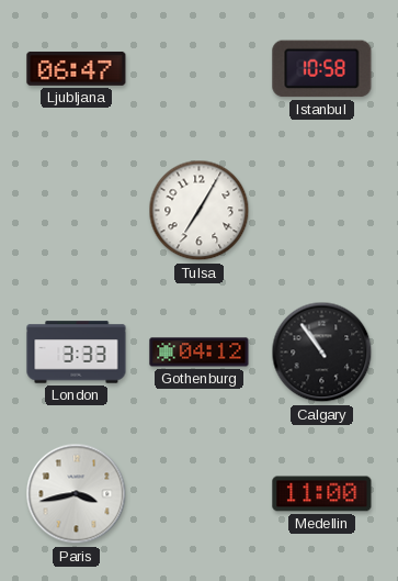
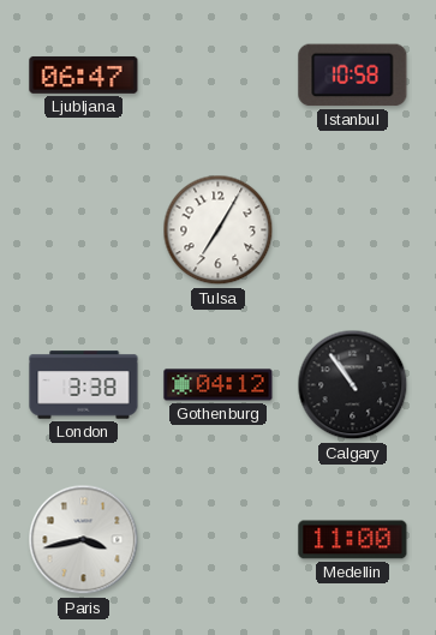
London: 3:33 -> 3:38
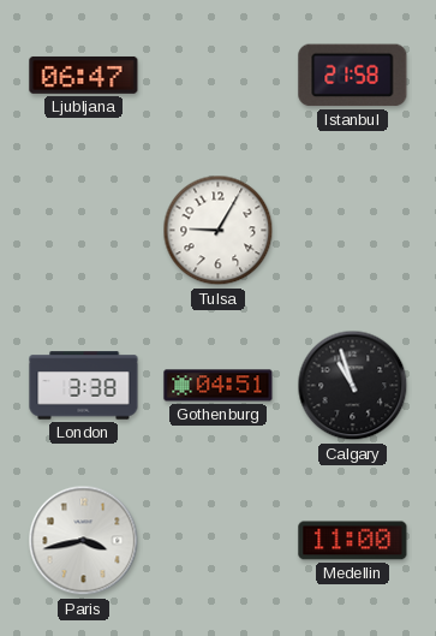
Istanbul: 10:58 -> 21:58
Tulsa: 7:05 -> 9:05
Gothenburg: 04:12 -> 04:51
Calgary: 10:54 -> 10:57
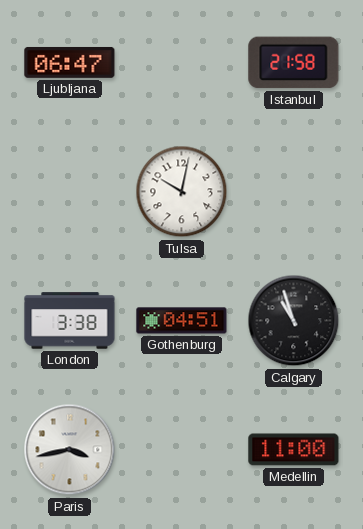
Tulsa: 9:05 -> 10:02
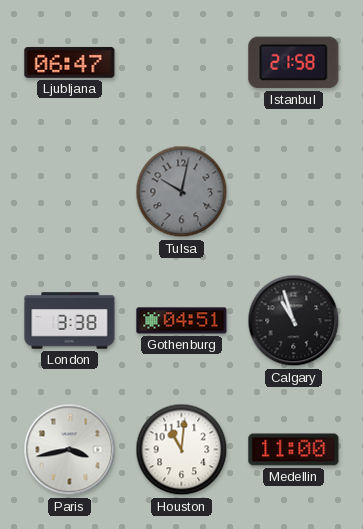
Tulsa dial: white -> grey
Houston: none -> 11:01
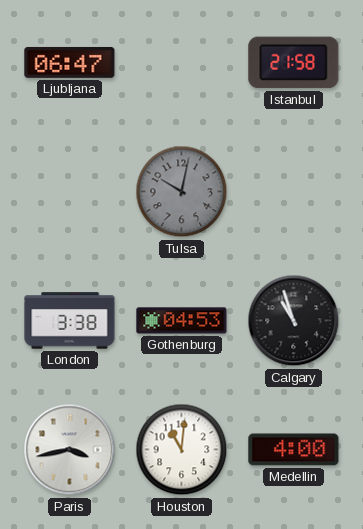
Gothenburg: 04:51 -> 04:53
Medellin: 11:00 -> 4:00
